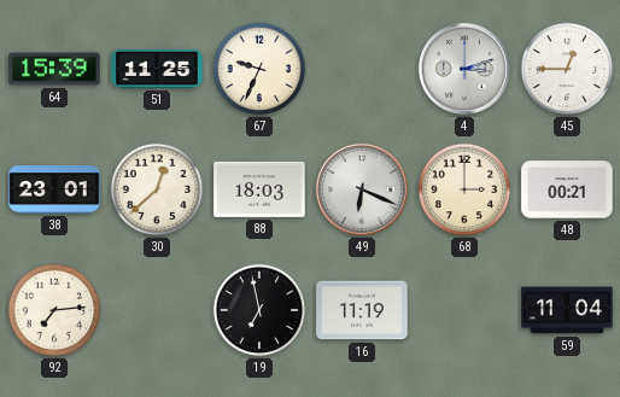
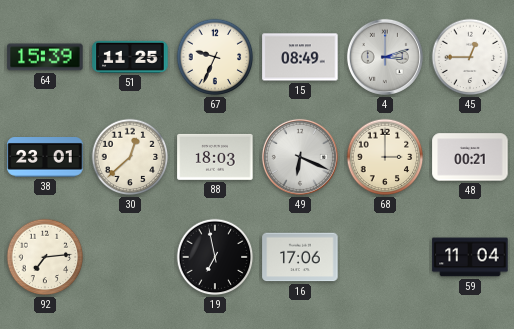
15: none -> 08:49
16: 11:19 -> 17:06
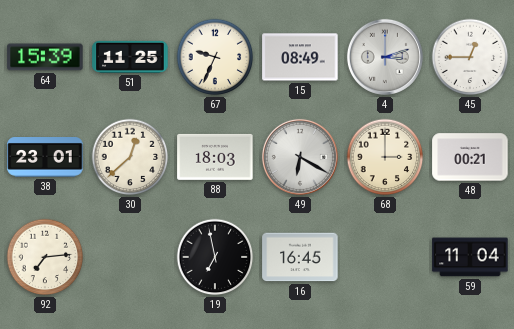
49: 6:19 -> 6:20
16: 17:06 -> 16:45
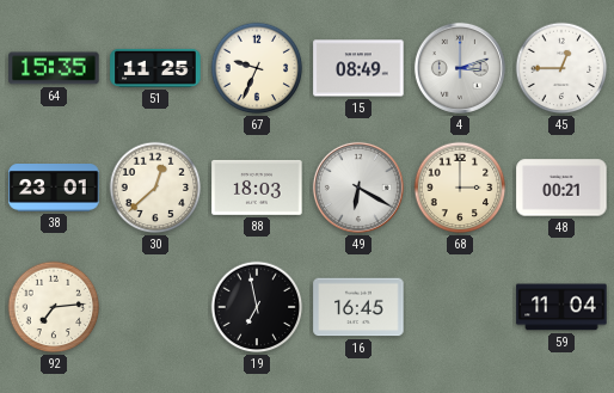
64: 15:39 -> 15:35
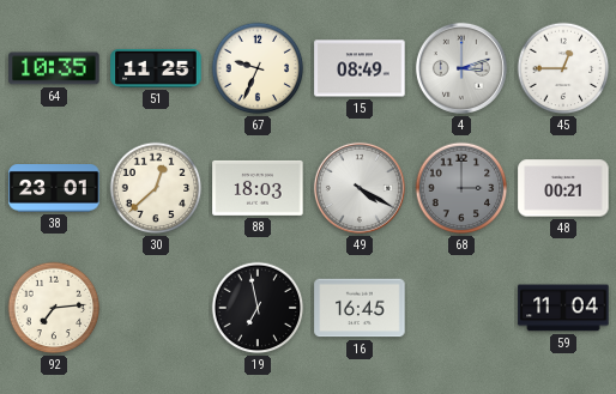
64: 15:35 -> 10:35
49: 6:20 -> 4:20
68 dial: cream -> grey
